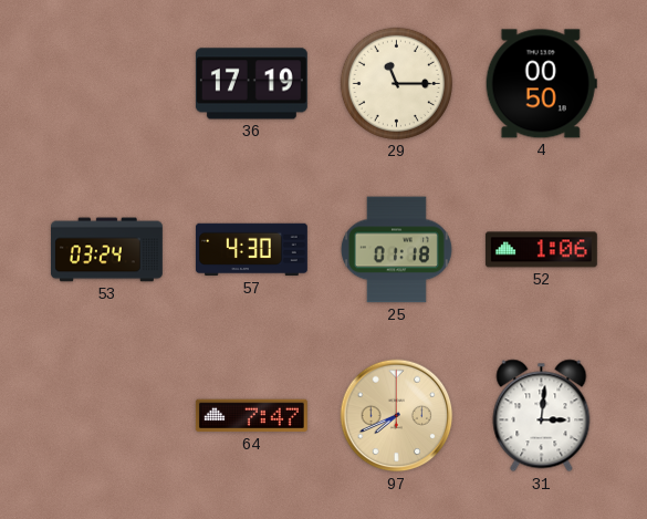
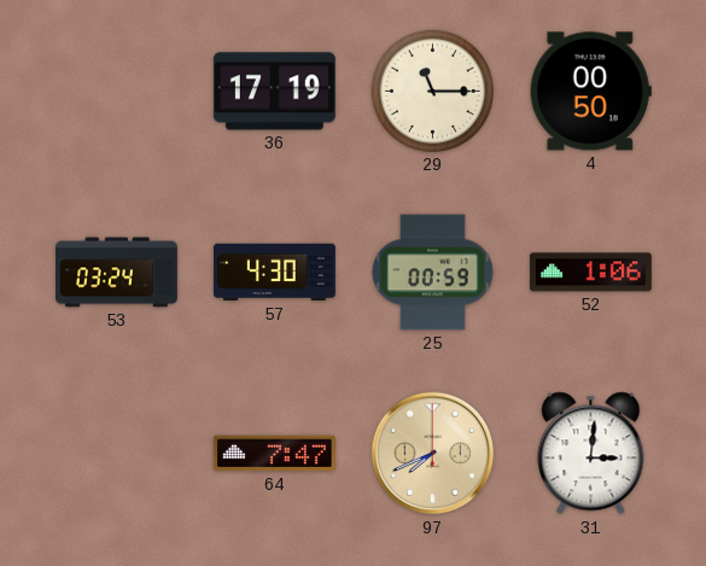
25: 01:18 -> 00:59
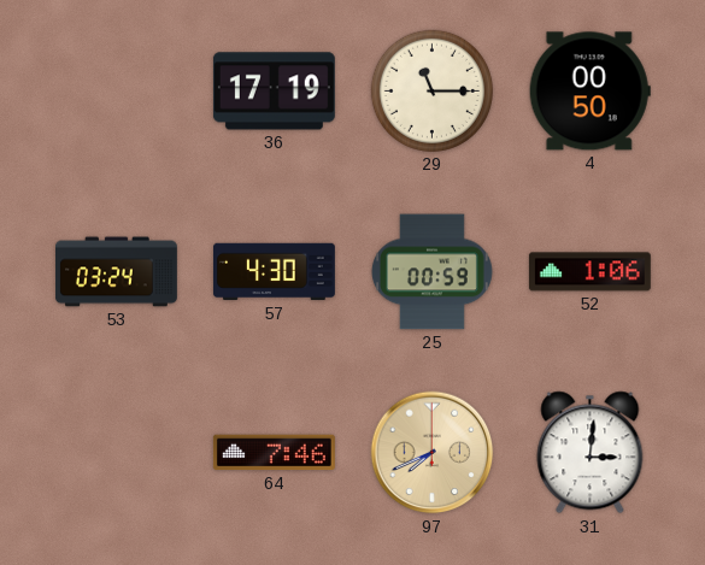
64: 7:47 -> 7:46
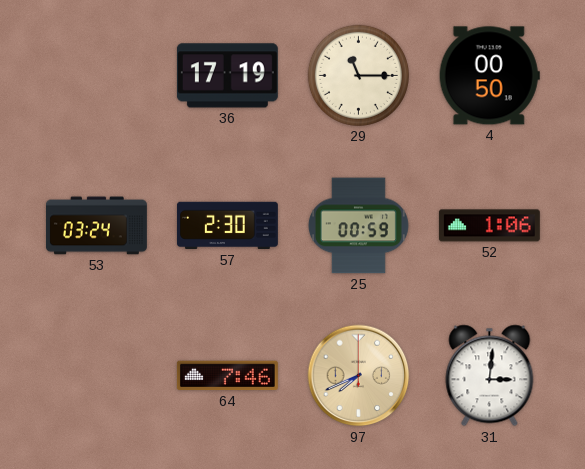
57: 4:30 -> 2:30
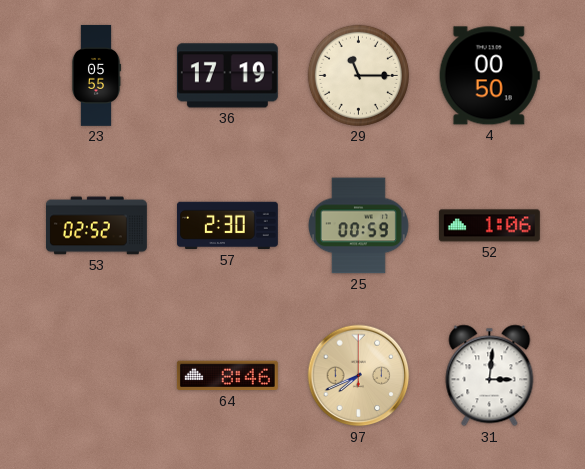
23: none -> 05:55
53: 03:24 -> 02:52
64: 7:46 -> 8:46
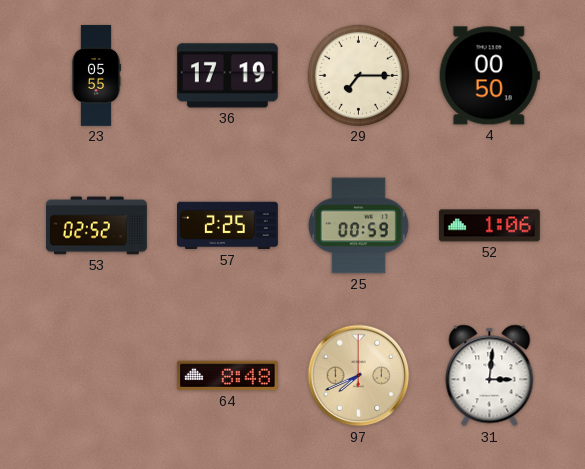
29: 11:15 -> 7:15
57: 2:30 -> 2:25
64: 8:46 -> 8:48
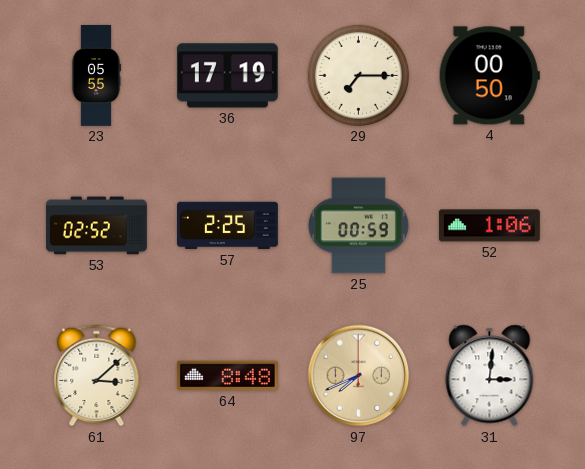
61: none -> 3:08
